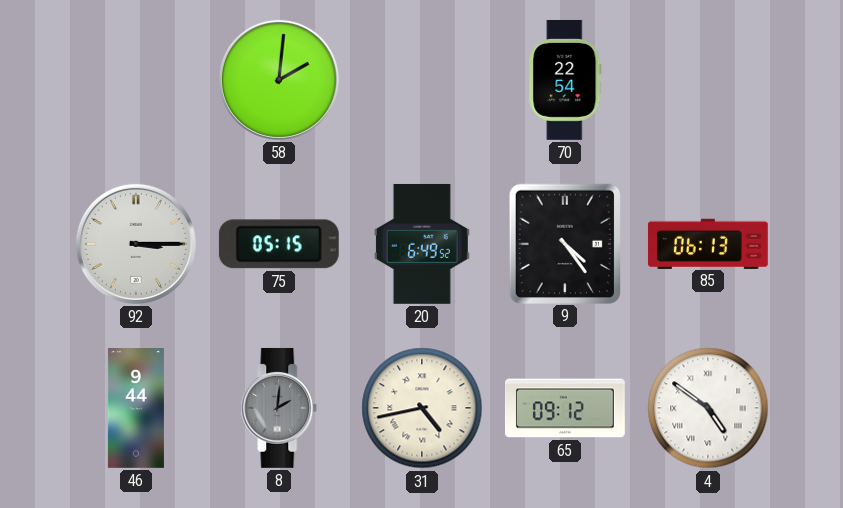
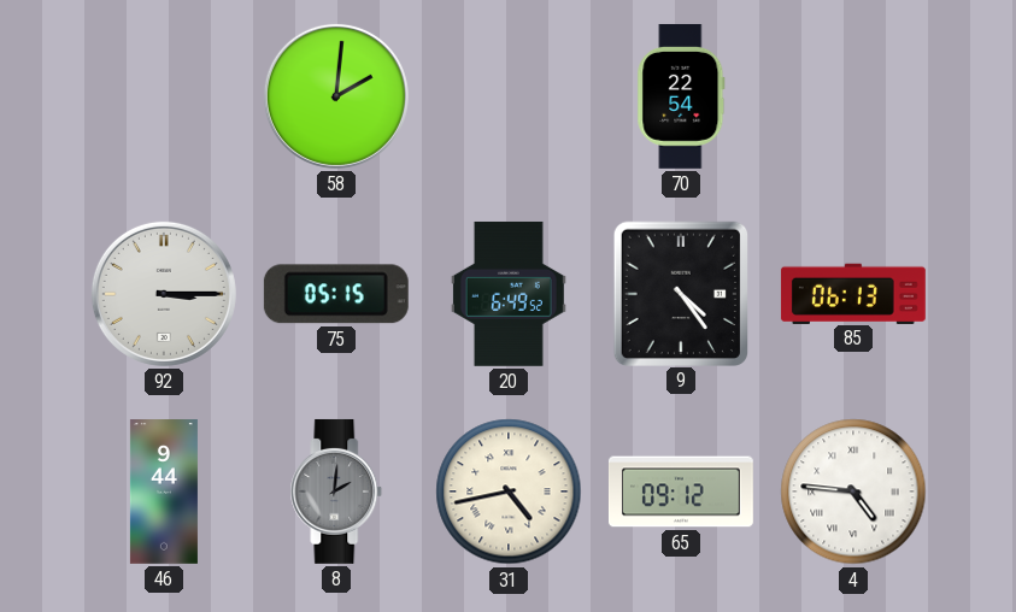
4: 4:51 -> 4:46
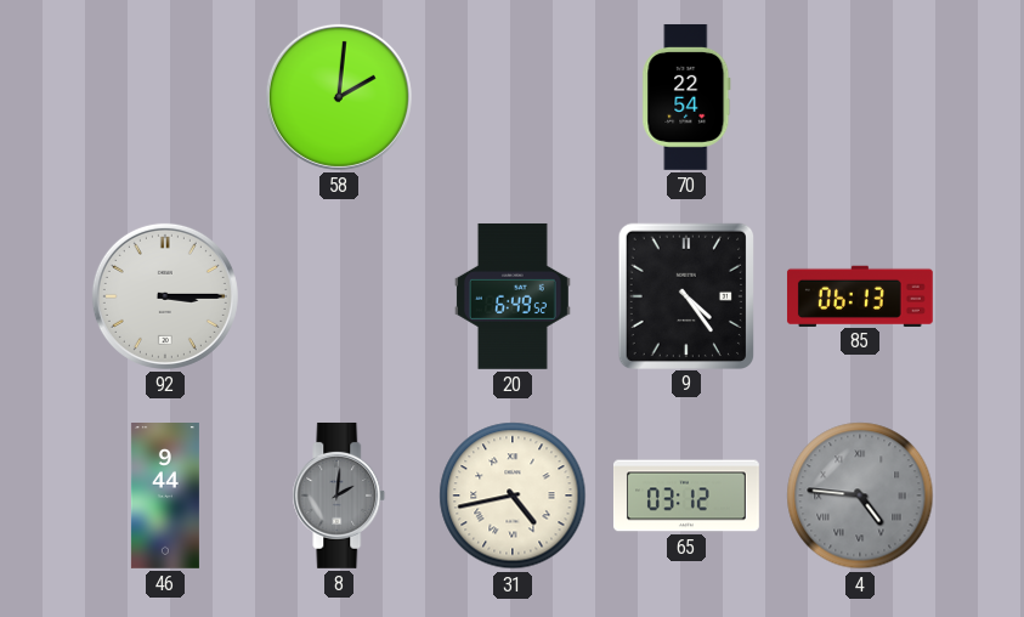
75: 05:15 -> none
65: 09:12 -> 03:12
4 dial: white -> grey
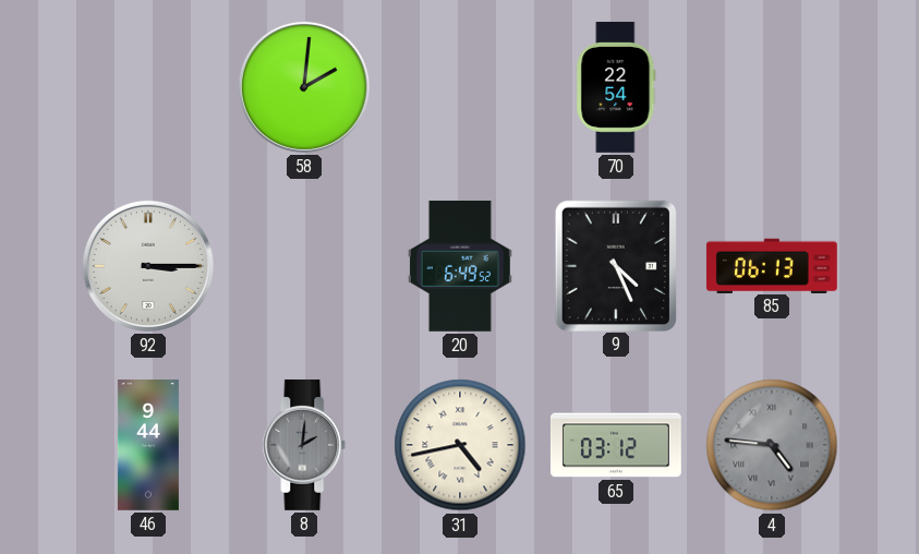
9: 4:24 -> 4:26
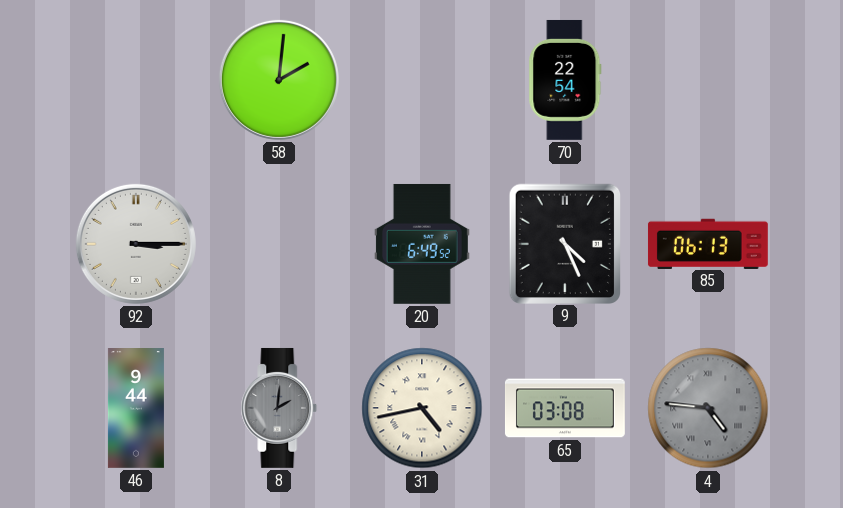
65: 03:12 -> 03:08
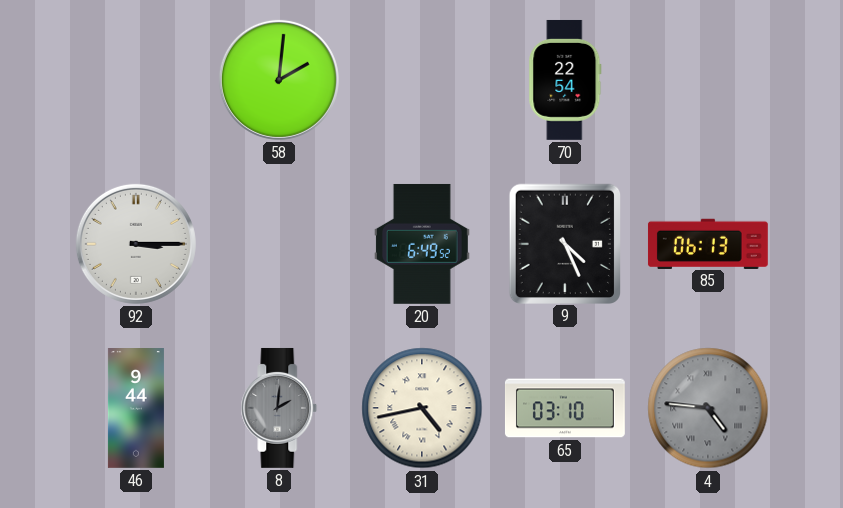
65: 03:08 -> 03:10
